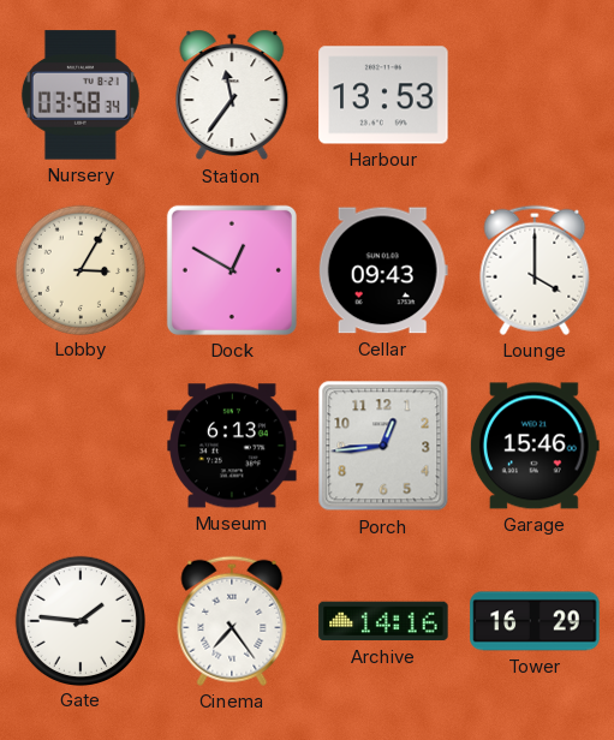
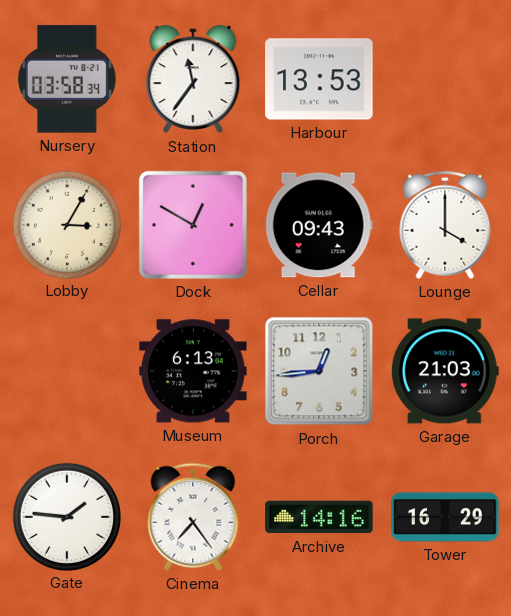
Garage: 15:46 -> 21:03
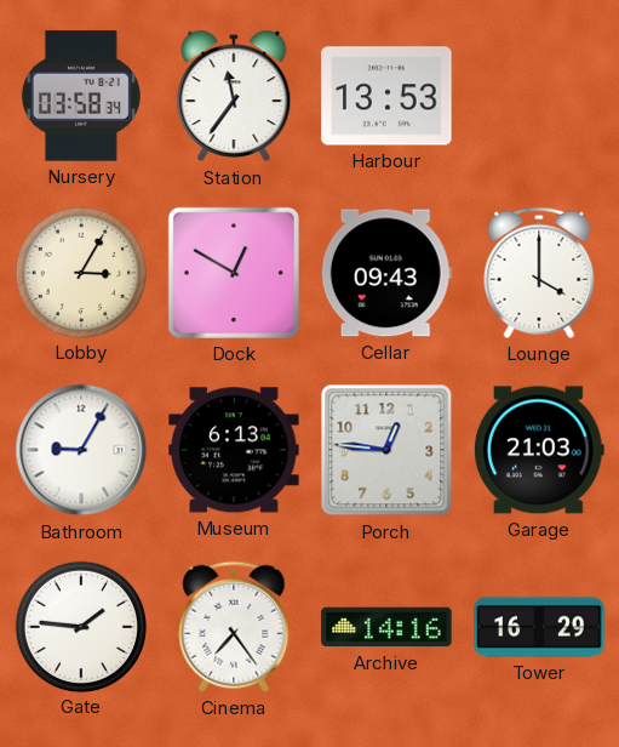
Bathroom: none -> 9:05
Porch: 12:44 -> 12:46
